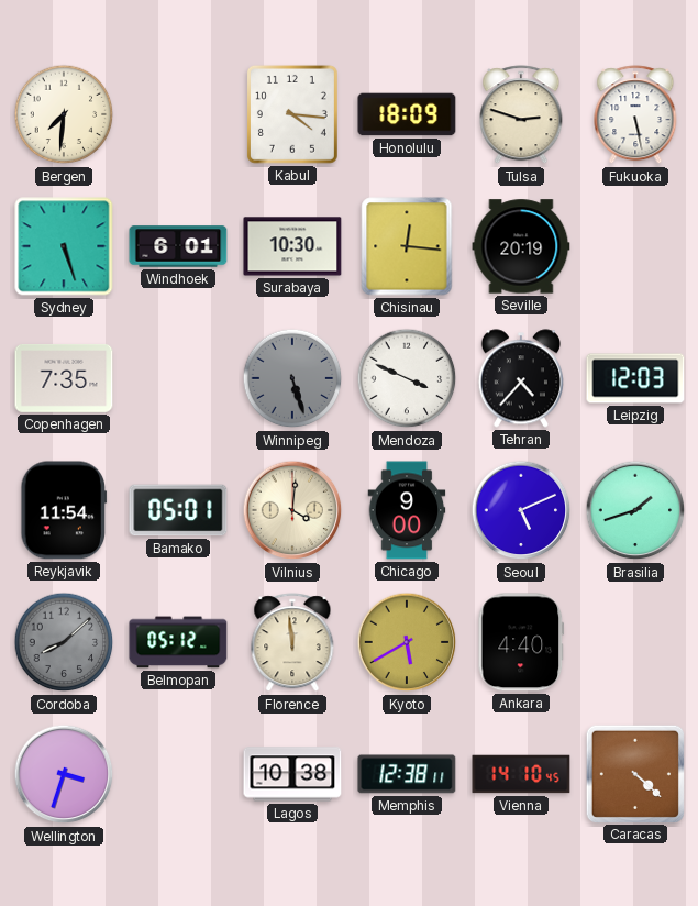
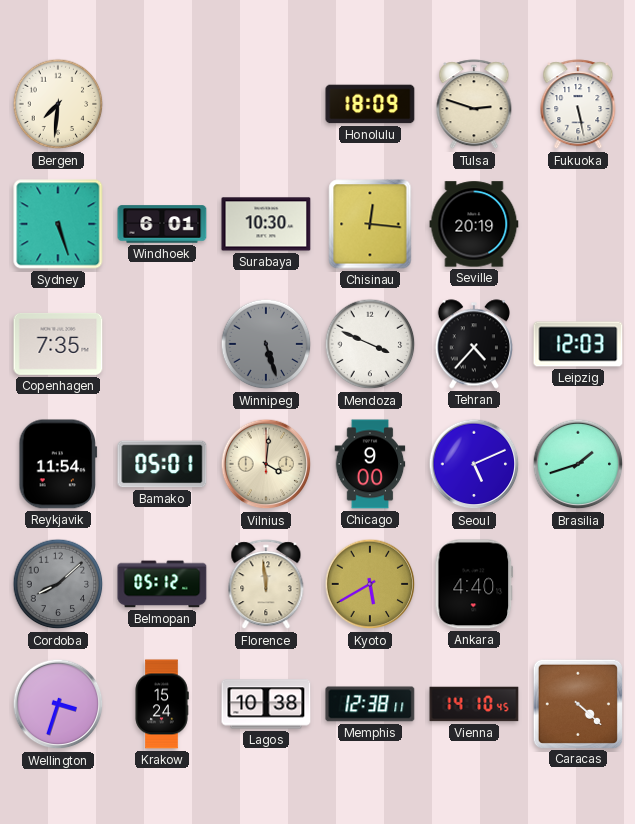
Kabul: 4:16 -> none
Krakow: none -> 15:24
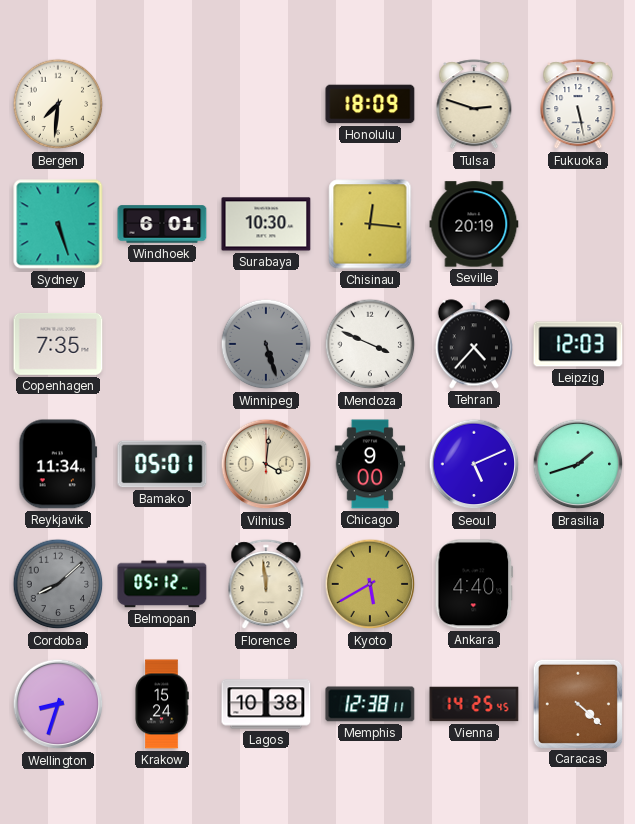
Reykjavik: 11:54 -> 11:34
Wellington: 3:33 -> 8:33
Vienna: 14:10 -> 14:25
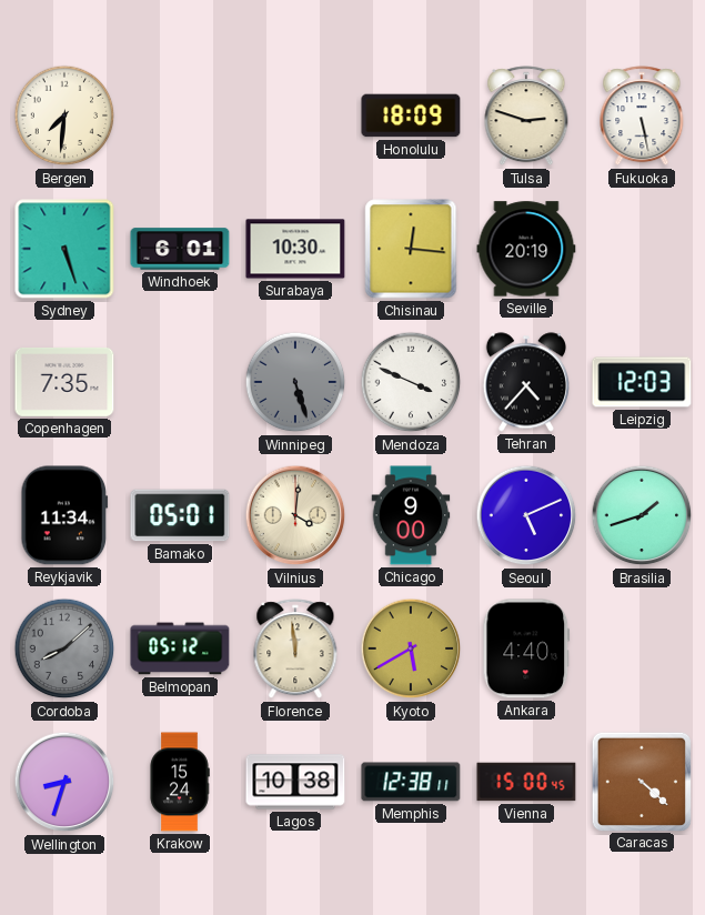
Vienna: 14:25 -> 15:00
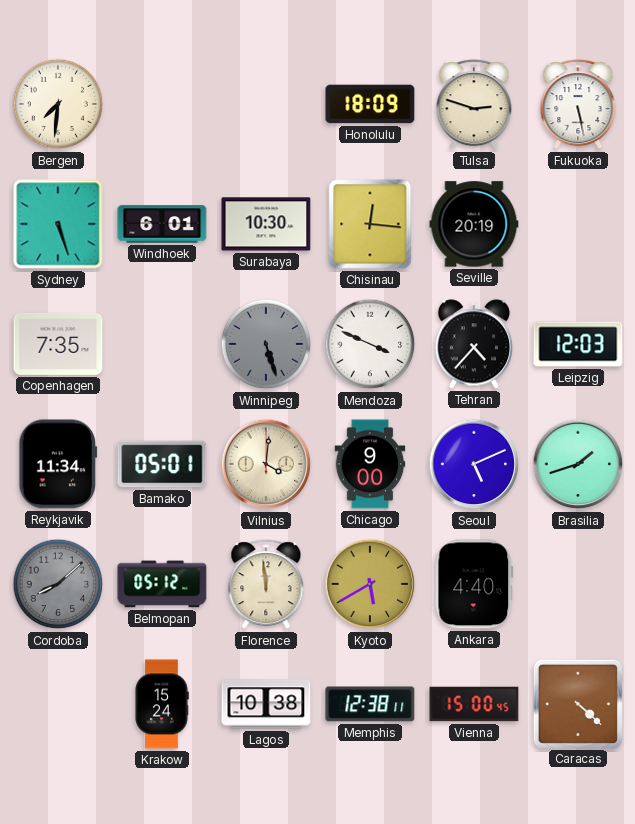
Wellington: 8:33 -> none
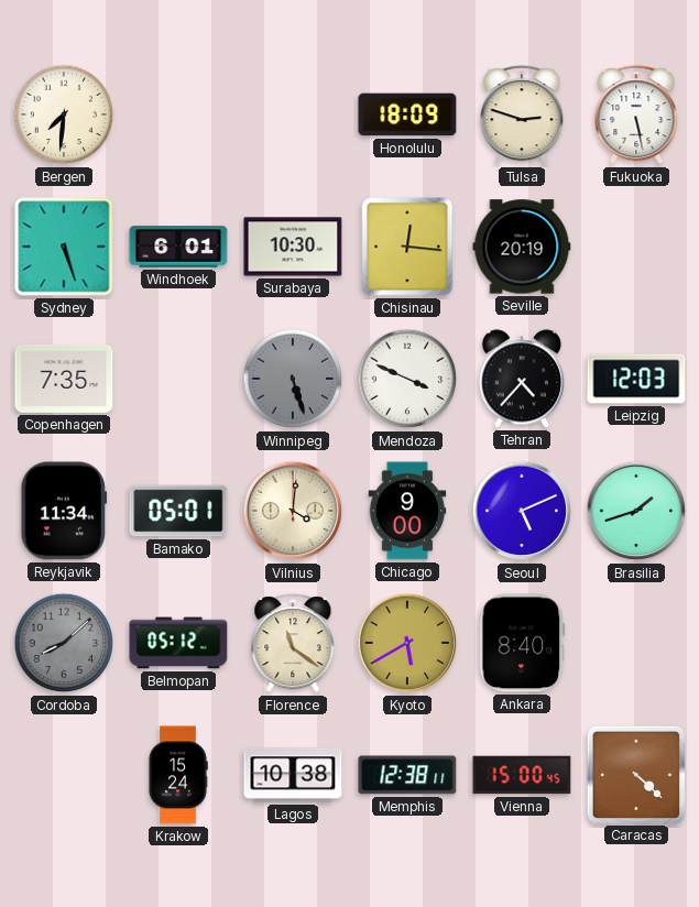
Florence: 11:59 -> 11:21
Ankara: 4:40 -> 8:40
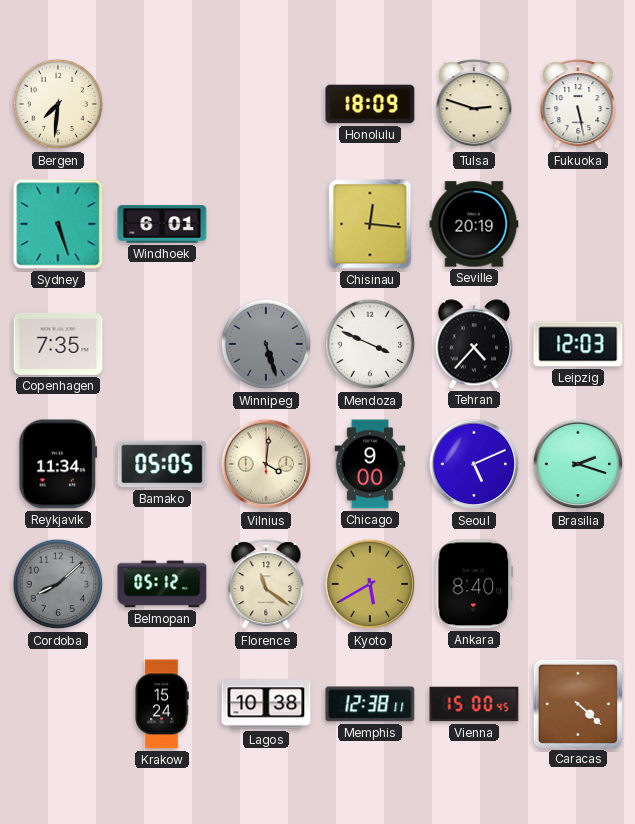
Surabaya: 10:30 -> none
Bamako: 05:01 -> 05:05
Brasilia: 1:42 -> 2:18
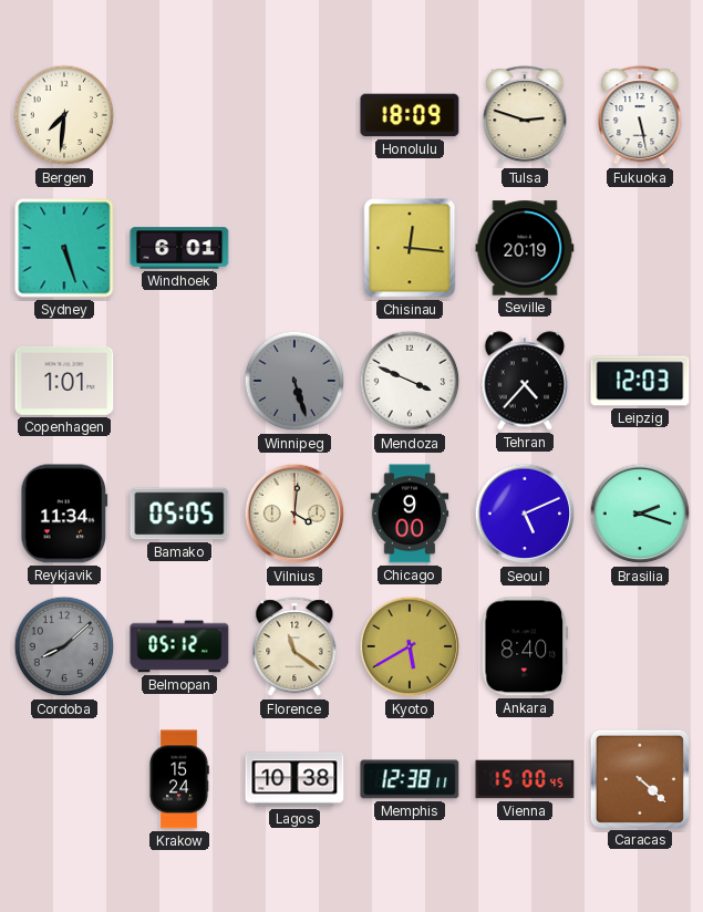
Copenhagen: 7:35 -> 1:01
